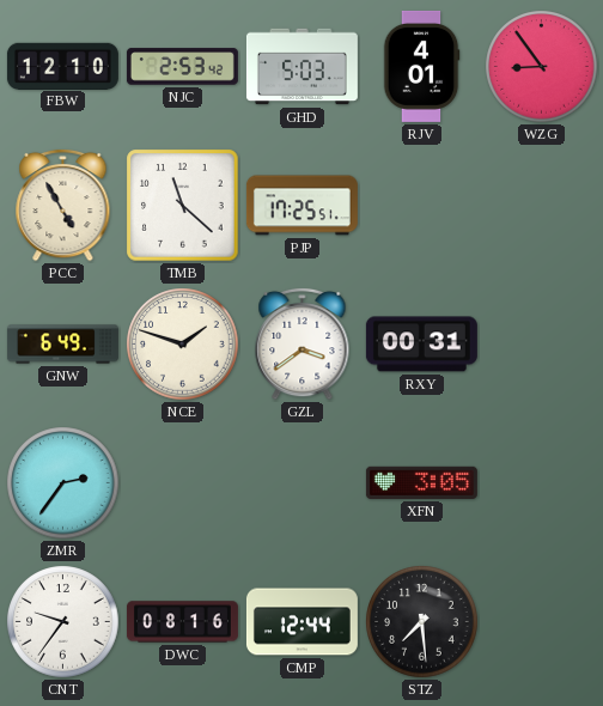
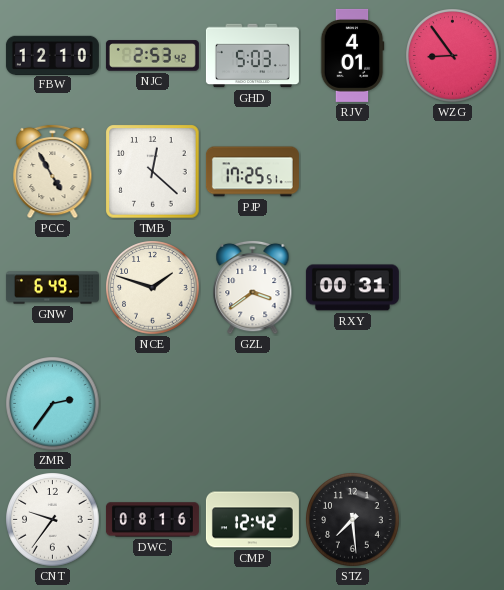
TMB: 11:22 -> 12:22
XFN: 3:05 -> none
CMP: 12:44 -> 12:42
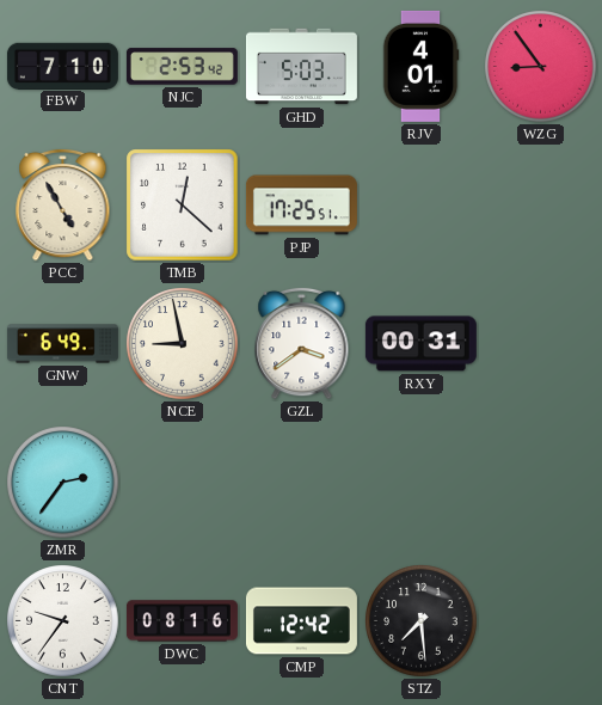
FBW: 12:10 -> 7:10
NCE: 1:48 -> 8:58
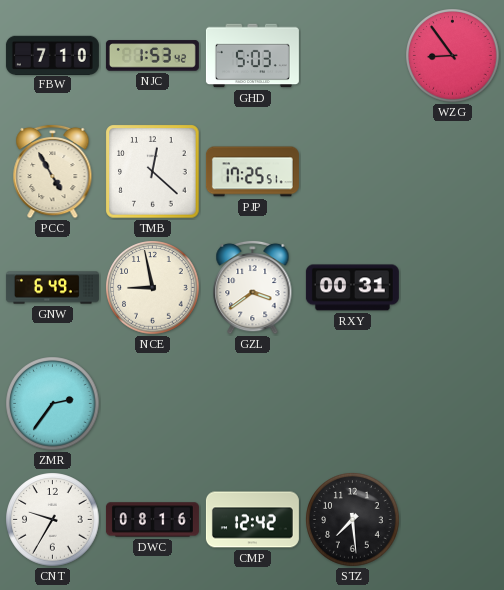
NJC: 2:53 -> 1:53
RJV: 4:01 -> none
CNT: 9:36 -> 9:35
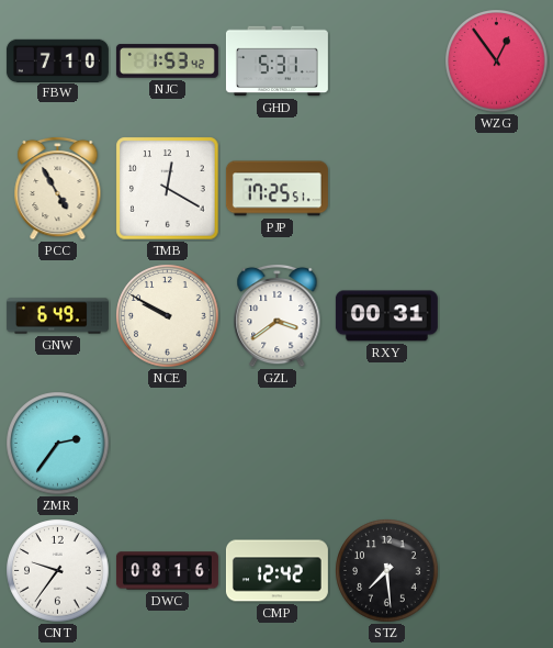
GHD: 5:03 -> 5:31
WZG: 8:54 -> 12:54
TMB: 12:22 -> 12:20
NCE: 8:58 -> 9:50
CNT: 9:35 -> 9:36
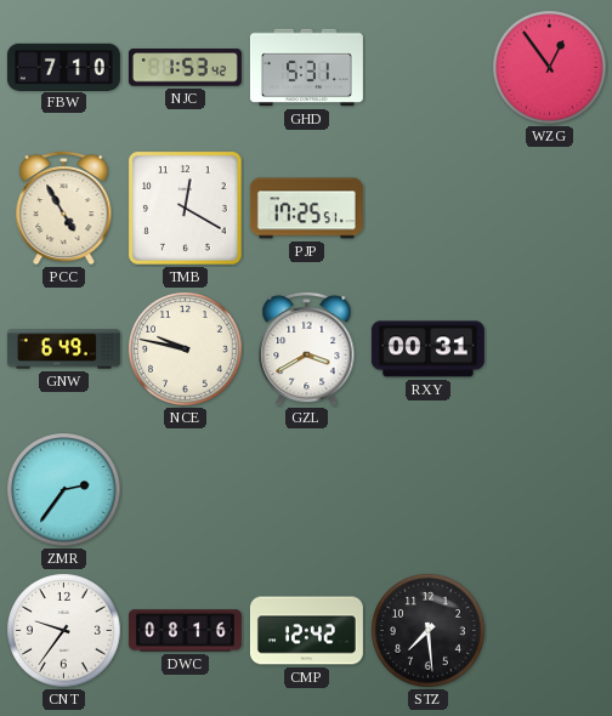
NCE: 9:50 -> 9:47
GZL: 3:39 -> 3:40
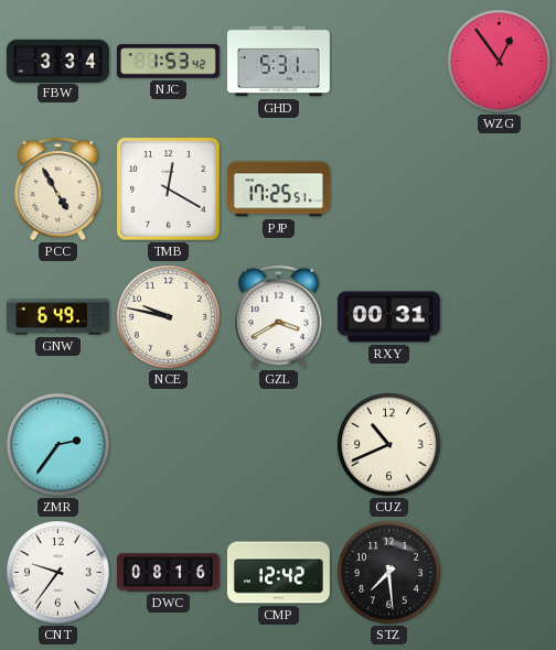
FBW: 7:10 -> 3:34
CUZ: none -> 10:41
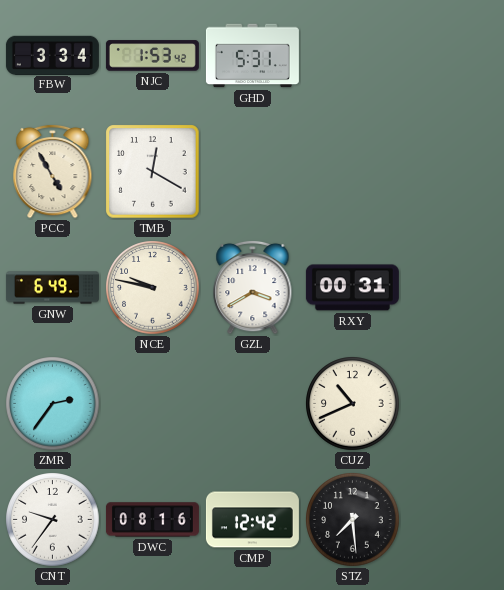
WZG: 12:54 -> none
PJP: 17:25 -> none
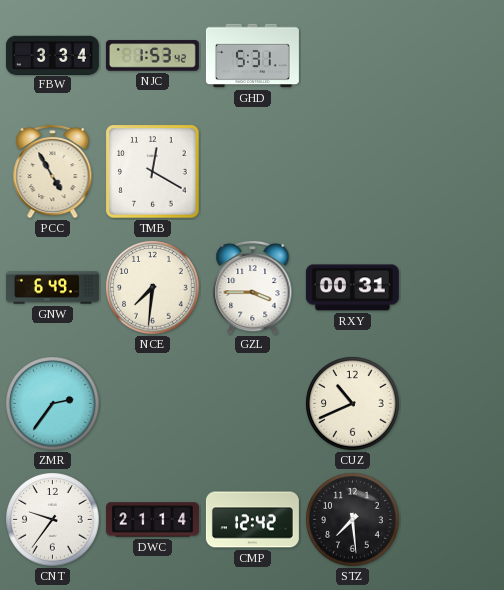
NCE: 9:47 -> 7:31
GZL: 3:40 -> 3:45
DWC: 08:16 -> 21:14
